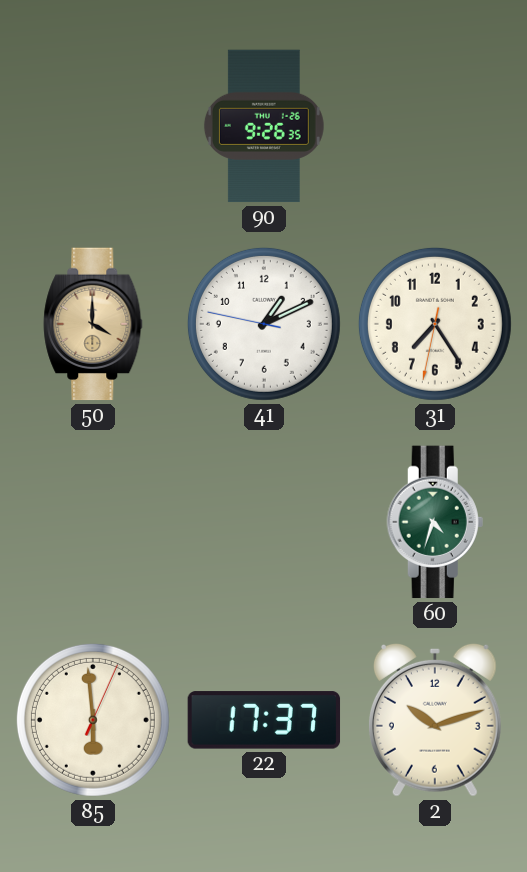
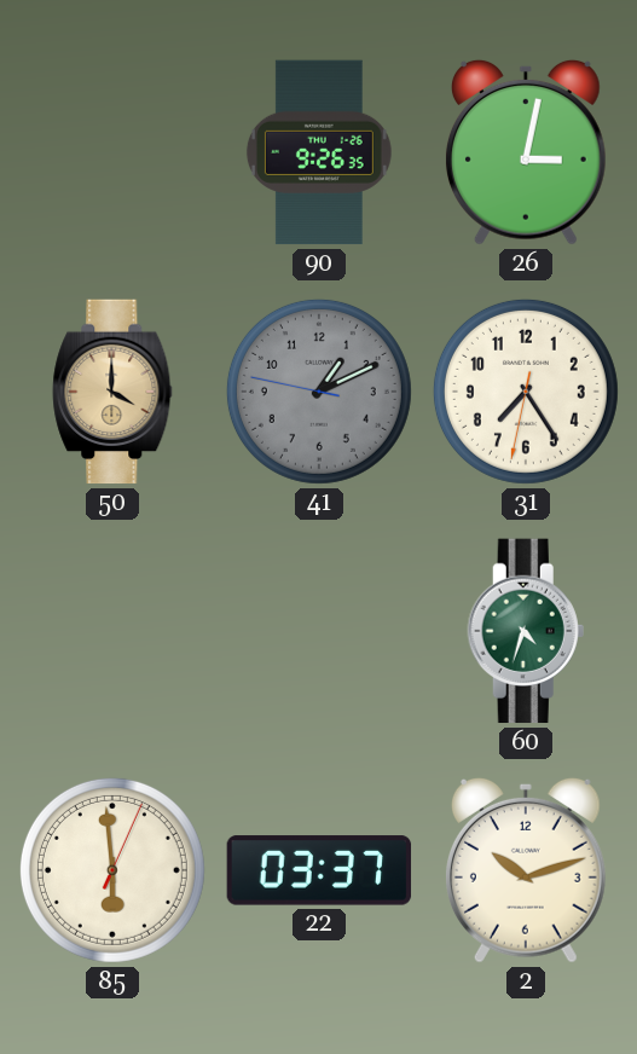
26: none -> 3:02
41 dial: white -> grey
22: 17:37 -> 03:37
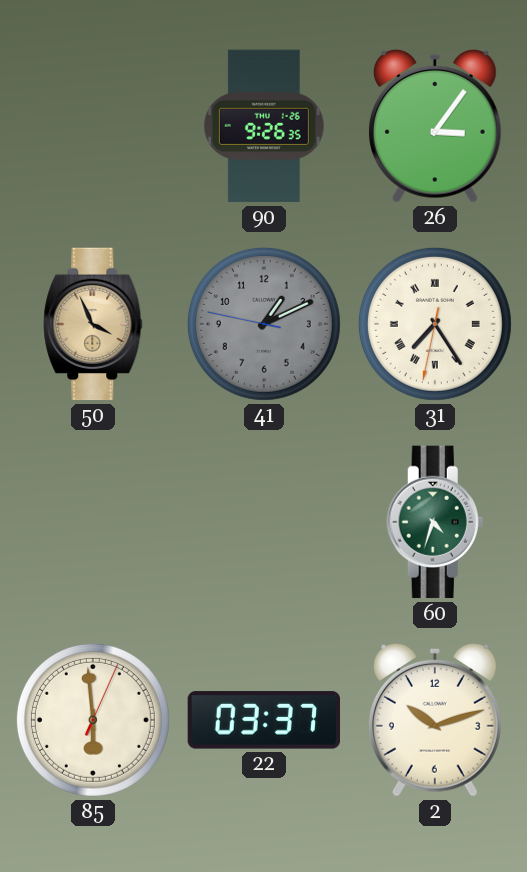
26: 3:02 -> 3:06
50: 4:00 -> 3:56
31 numerals: Arabic -> Roman
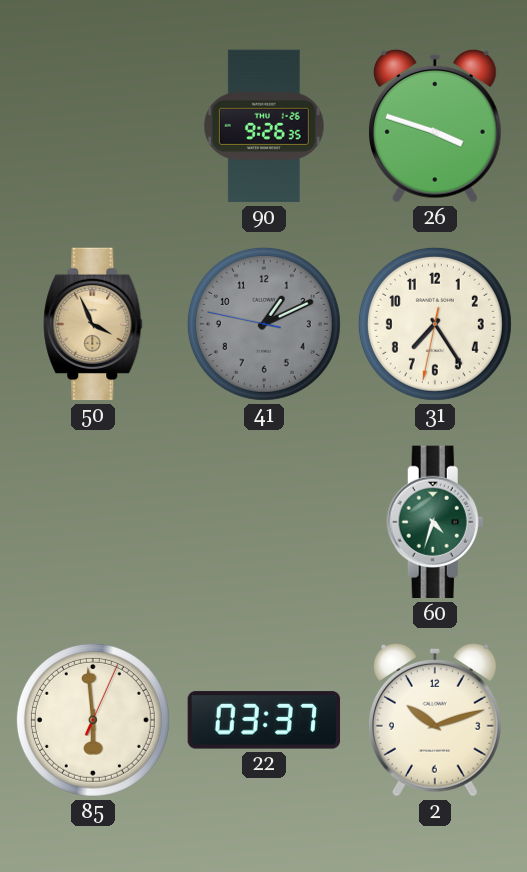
26: 3:06 -> 3:48
31 numerals: Roman -> Arabic
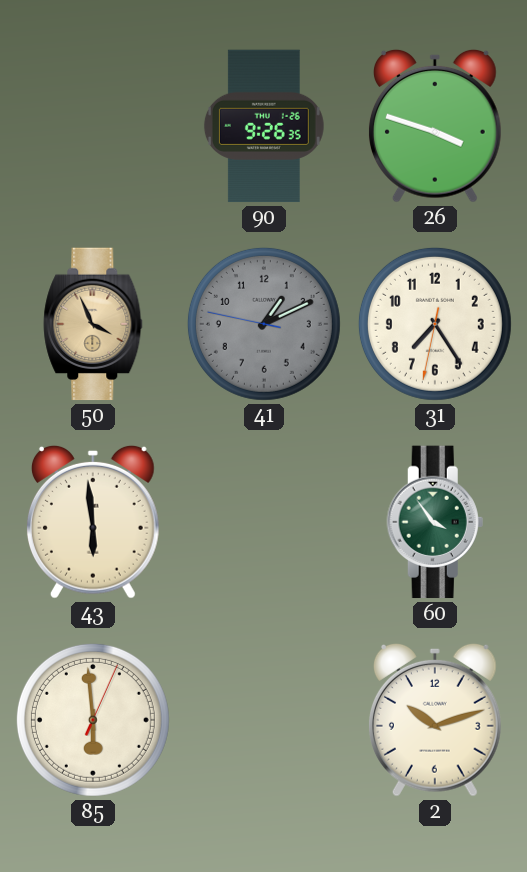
43: none -> 5:59
60: 4:33 -> 3:54
22: 03:37 -> none
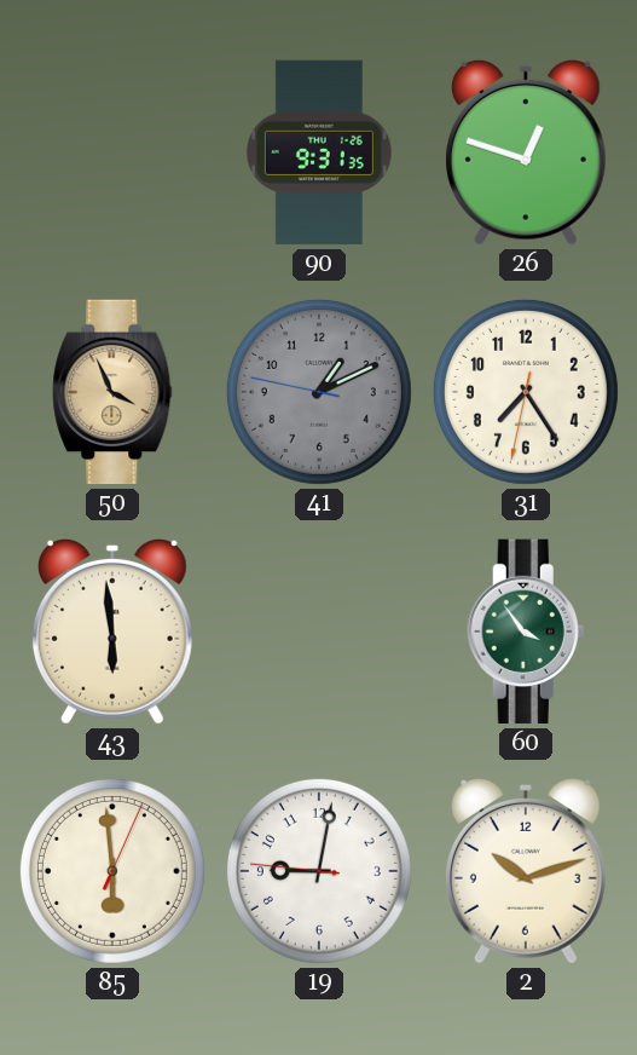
90: 9:26 -> 9:31
26: 3:48 -> 12:48
19: none -> 9:01
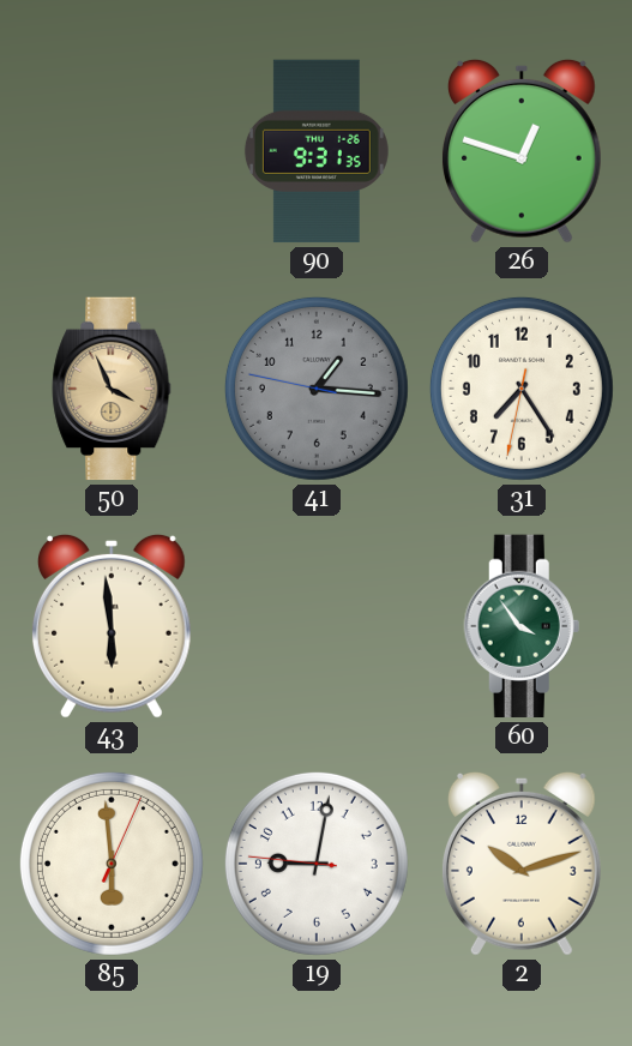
41: 1:10 -> 1:15
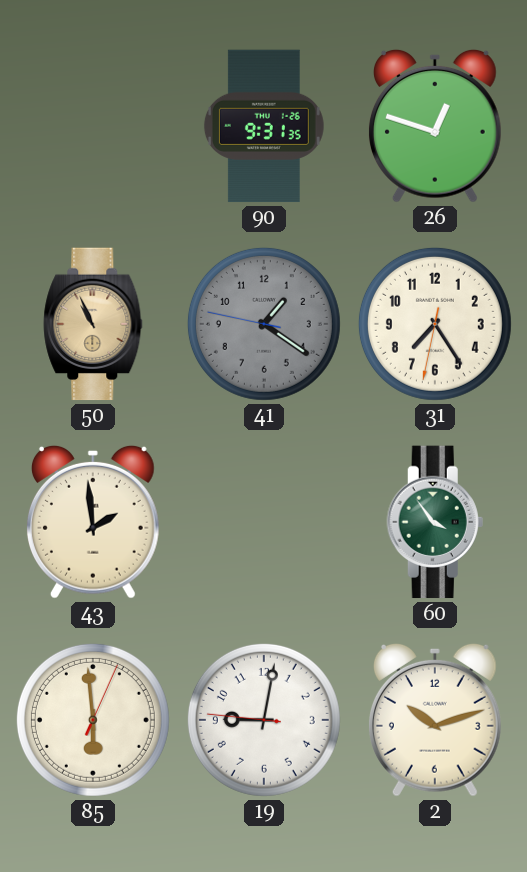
50: 3:56 -> 10:56
41: 1:15 -> 1:20
43: 5:59 -> 1:59
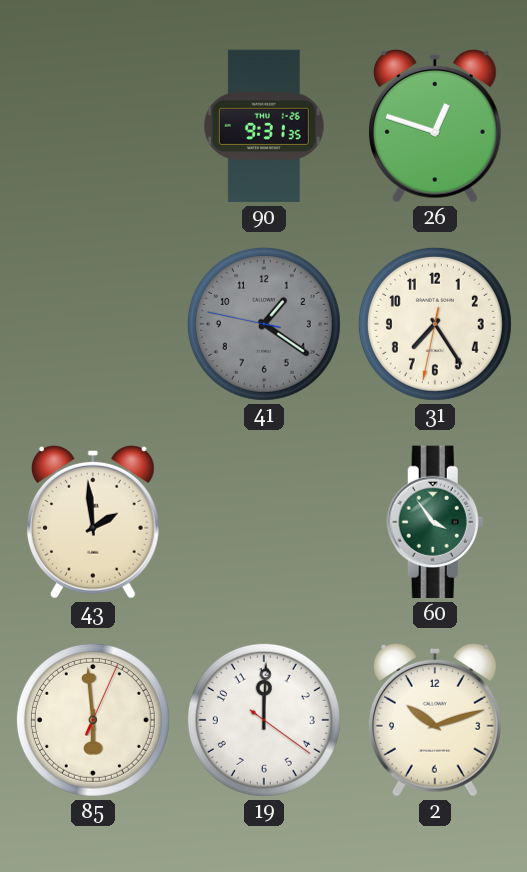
50: 10:56 -> none
19: 9:01 -> 12:00
